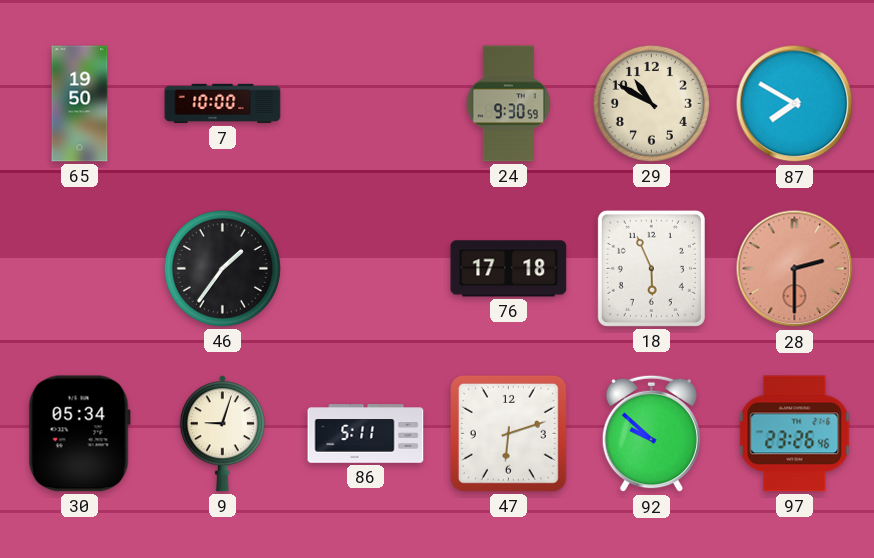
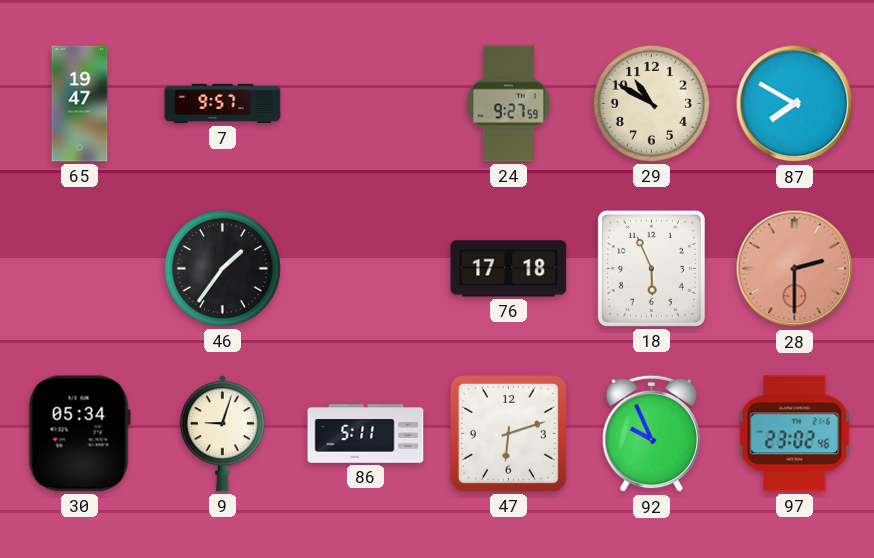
65: 19:50 -> 19:47
7: 10:00 -> 9:57
24: 9:30 -> 9:27
92: 9:52 -> 9:56
97: 23:26 -> 23:02
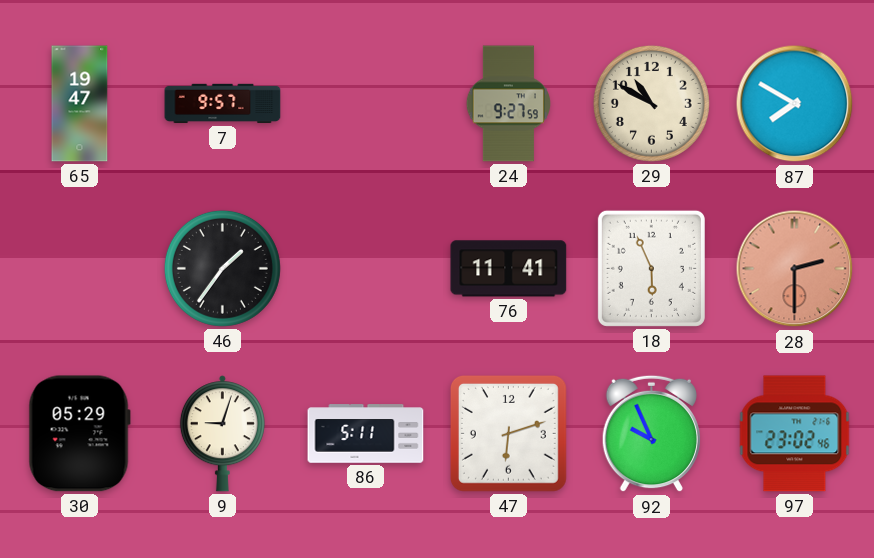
76: 17:18 -> 11:41
30: 05:34 -> 05:29
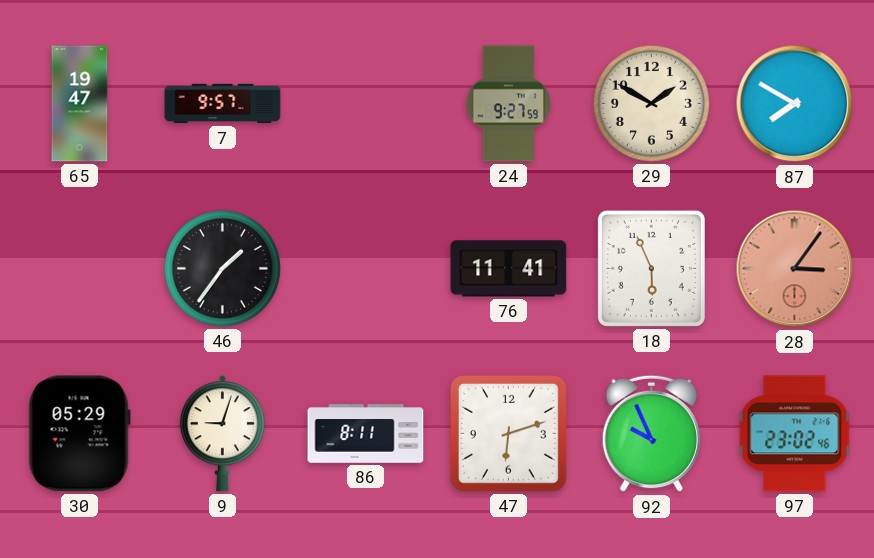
29: 10:50 -> 1:50
28: 2:30 -> 3:06
86: 5:11 -> 8:11
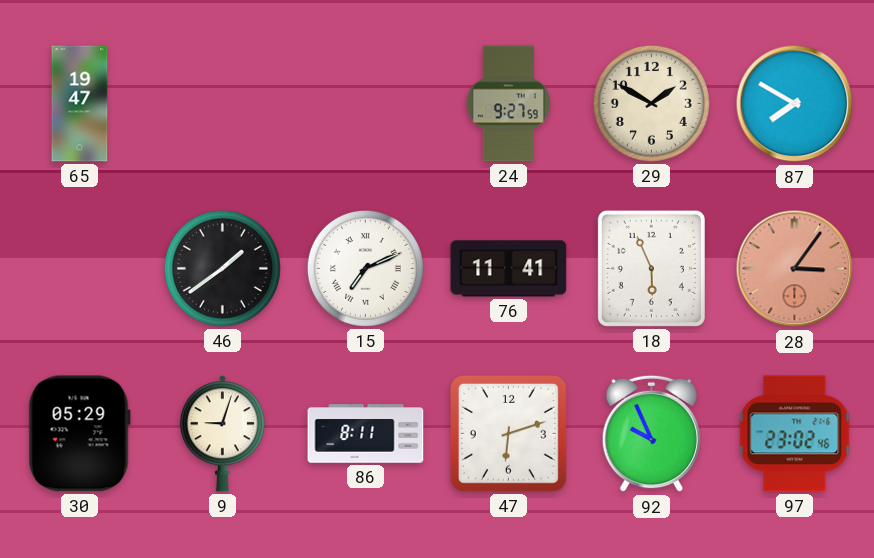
7: 9:57 -> none
46: 1:36 -> 1:39
15: none -> 7:11
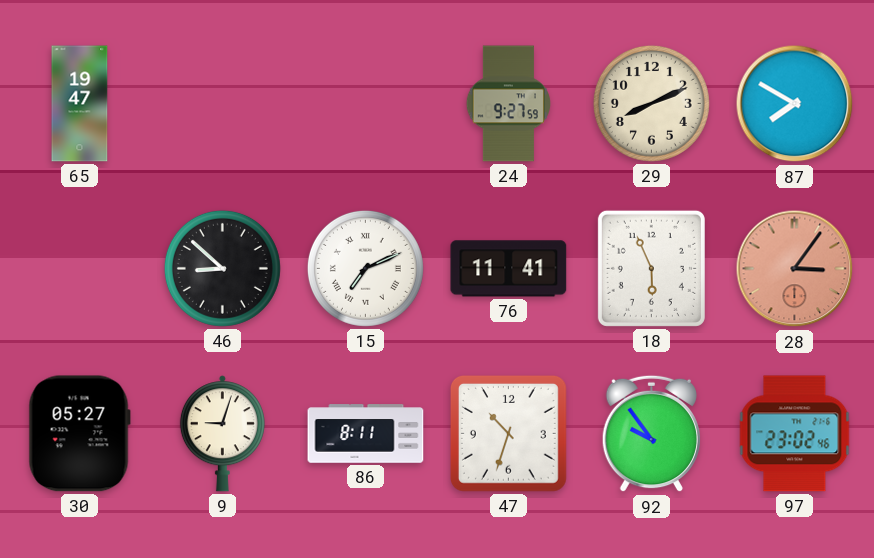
29: 1:50 -> 8:11
46: 1:39 -> 8:52
30: 05:29 -> 05:27
47: 6:12 -> 10:33
92: 9:56 -> 9:54
